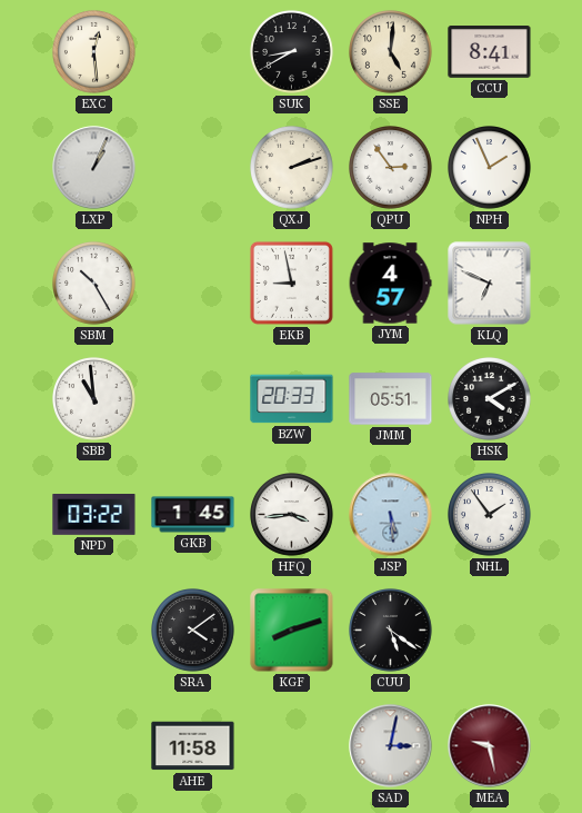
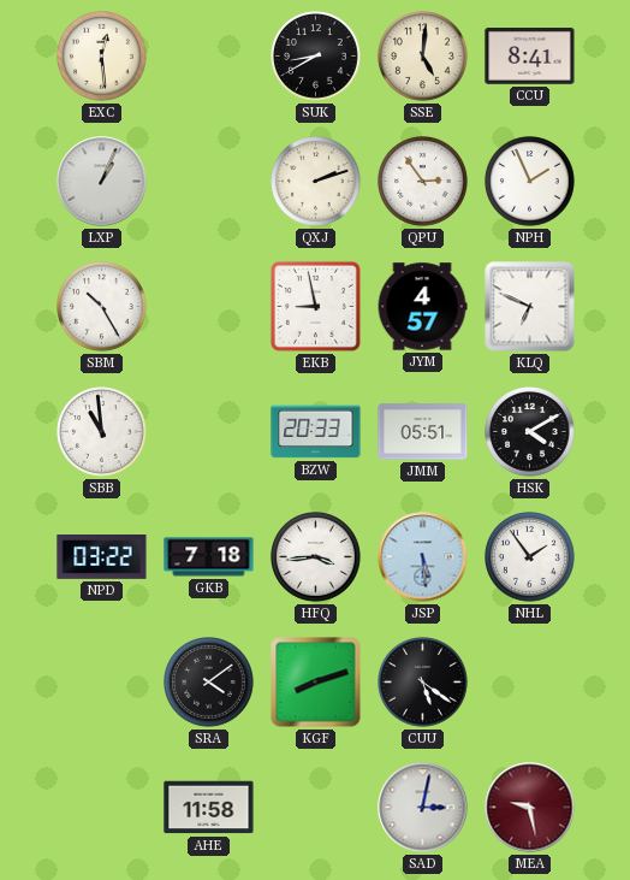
GKB: 1:45 -> 7:18
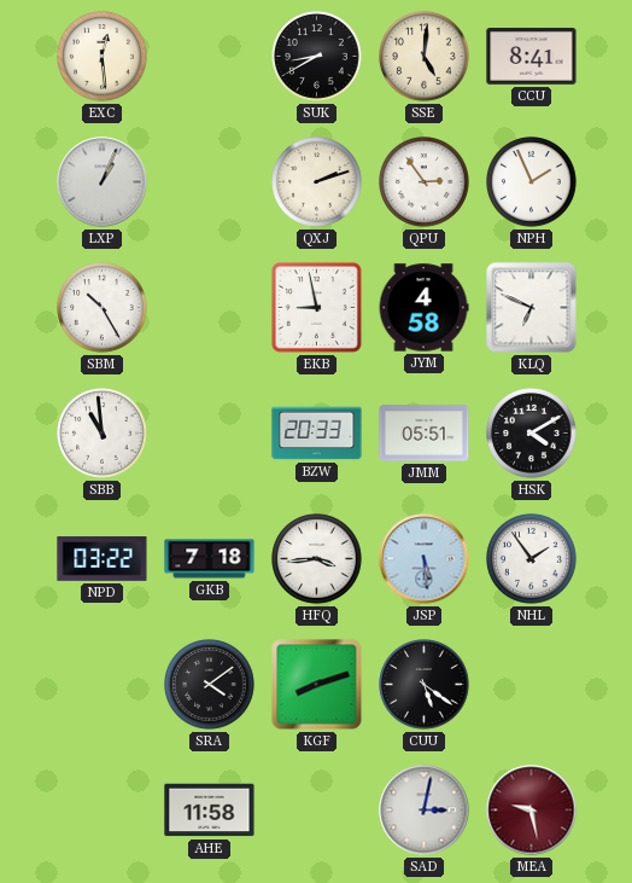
JYM: 4:57 -> 4:58
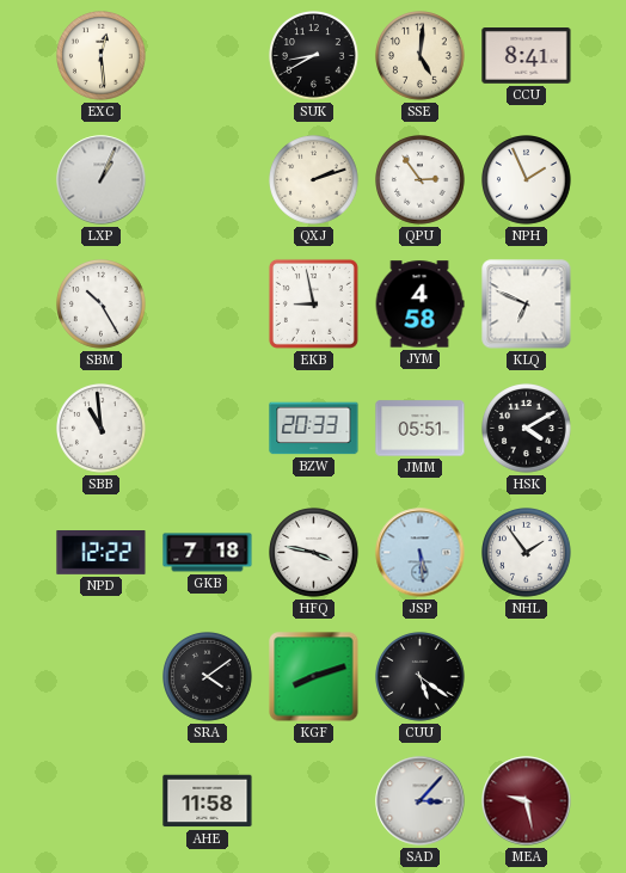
NPD: 03:22 -> 12:22
HFQ: 3:44 -> 3:47
SAD: 3:02 -> 3:07
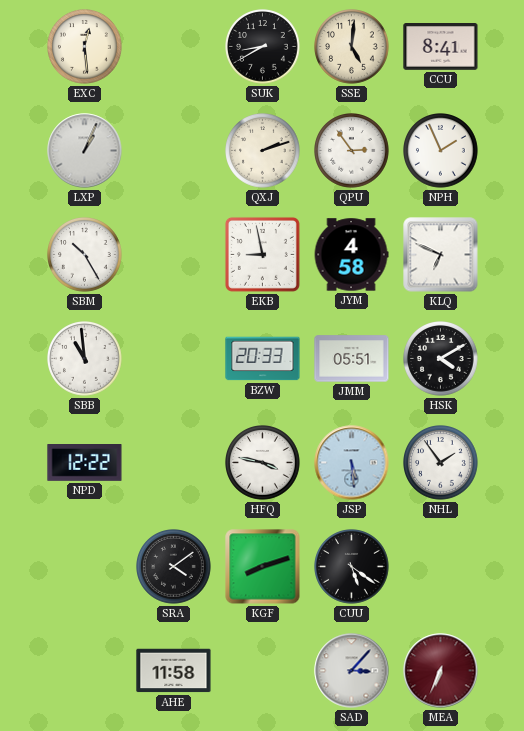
GKB: 7:18 -> none
MEA: 9:28 -> 6:34
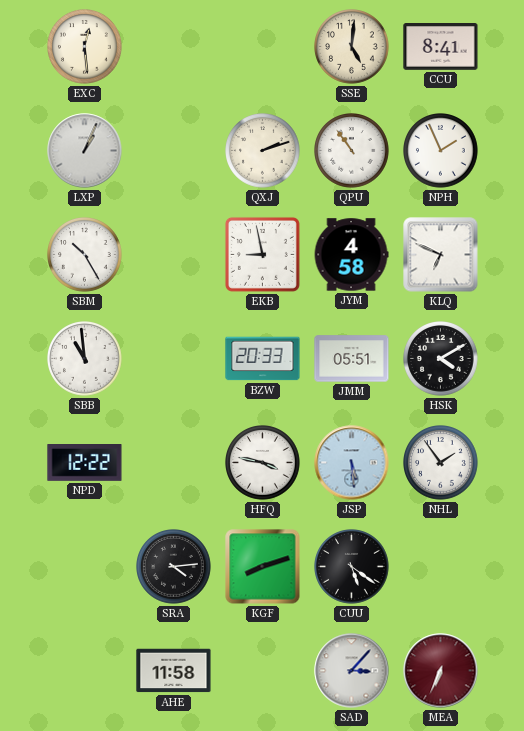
SUK: 8:40 -> none
QPU: 2:54 -> 10:54
SRA: 4:09 -> 4:14
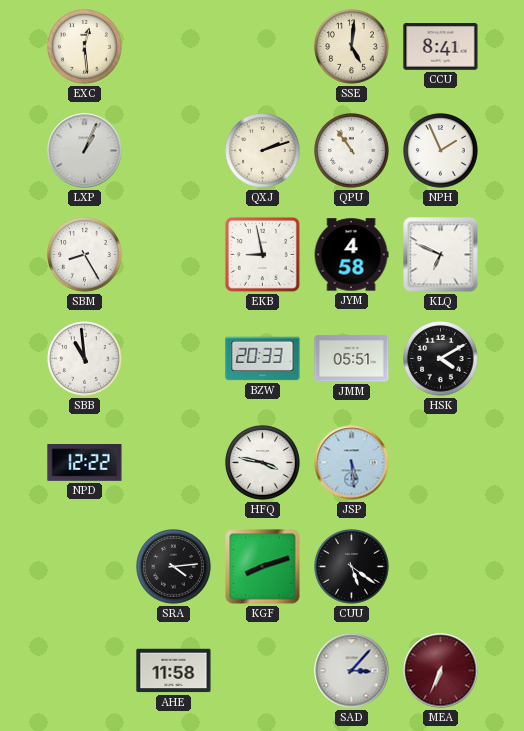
SBM: 10:25 -> 8:25
NHL: 1:54 -> none
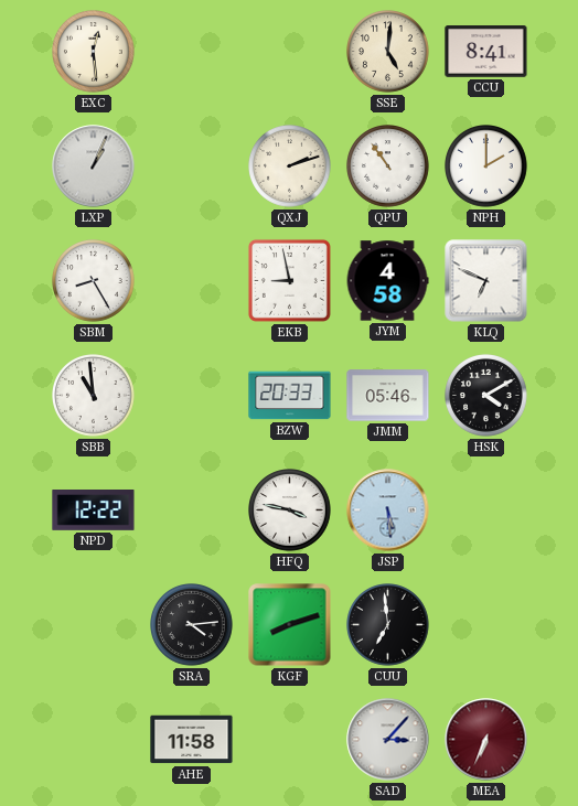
NPH: 1:56 -> 2:00
JMM: 05:51 -> 05:46
CUU: 5:21 -> 6:59
